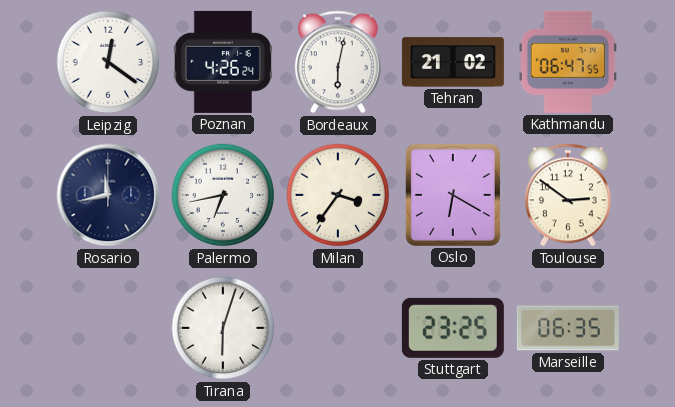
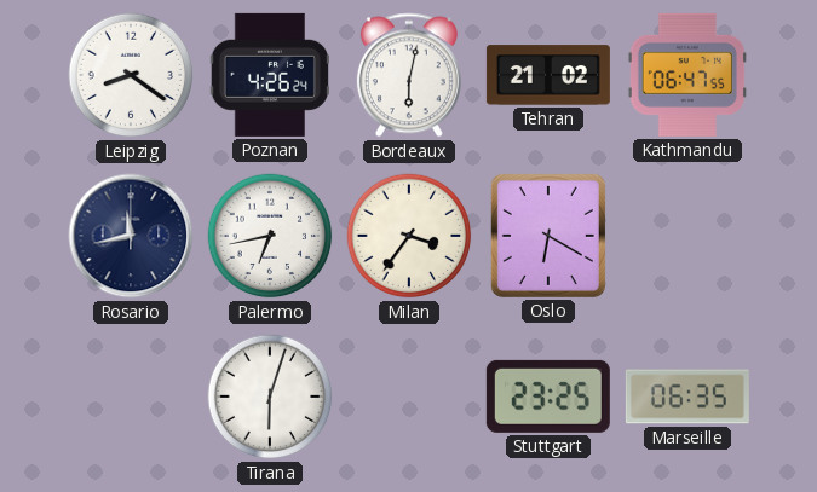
Leipzig: 12:21 -> 8:21
Toulouse: 2:51 -> none
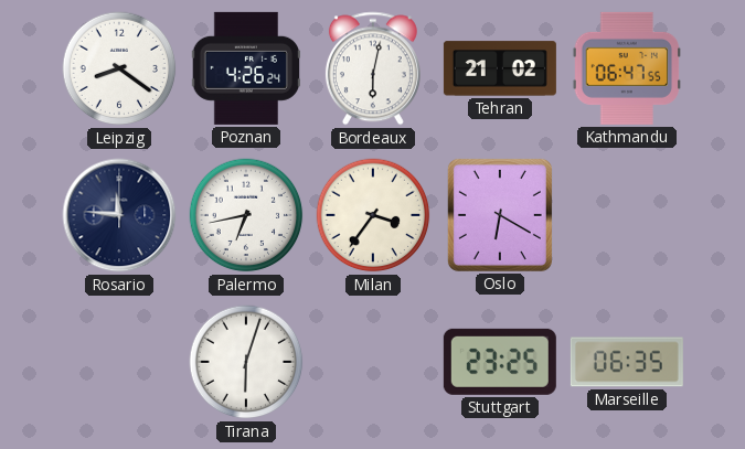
Rosario: 11:43 -> 11:46
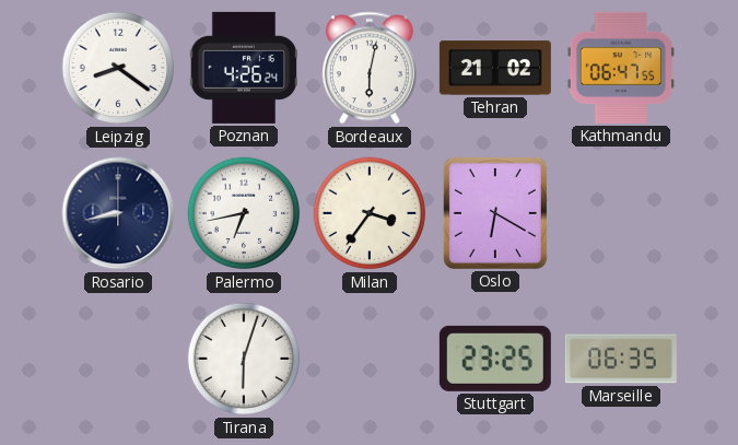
Rosario: 11:46 -> 8:43
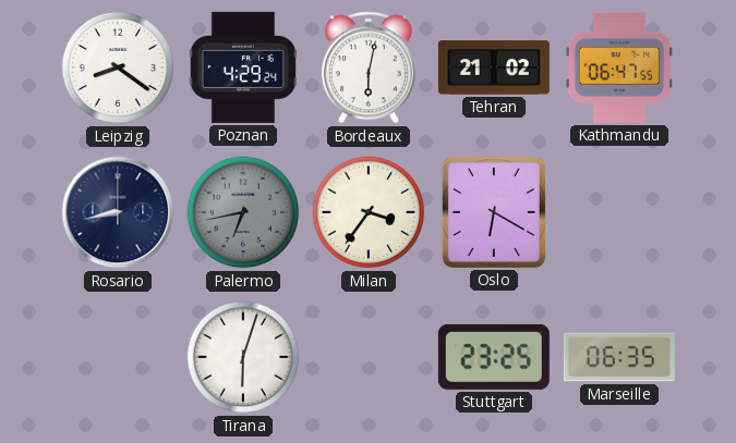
Poznan: 4:26 -> 4:29
Palermo dial: white -> grey
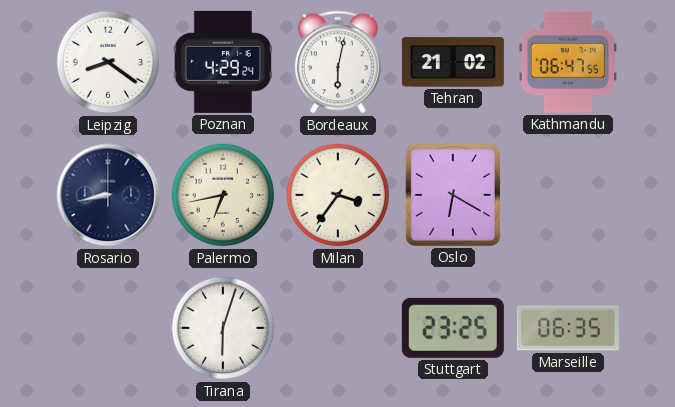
Palermo dial: grey -> cream
